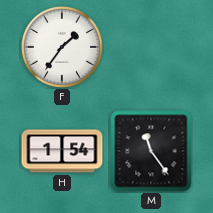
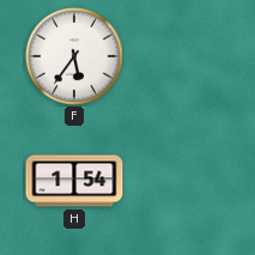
F: 1:36 -> 5:36
M: 11:24 -> none
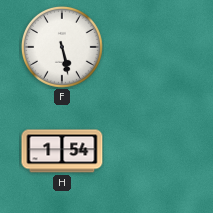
F: 5:36 -> 5:28
